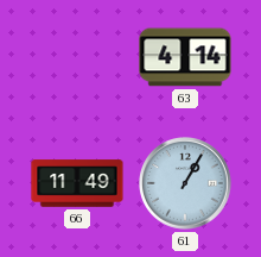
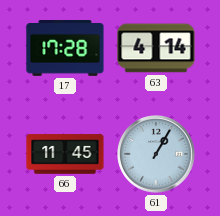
17: none -> 17:28
66: 11:49 -> 11:45
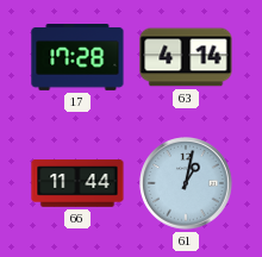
66: 11:45 -> 11:44
61: 1:05 -> 1:02
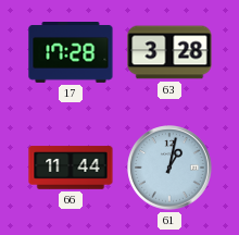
63: 4:14 -> 3:28
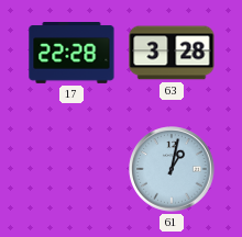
17: 17:28 -> 22:28
66: 11:44 -> none
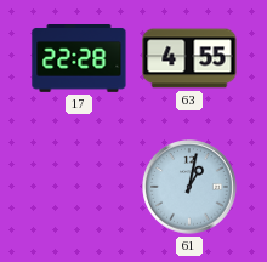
63: 3:28 -> 4:55
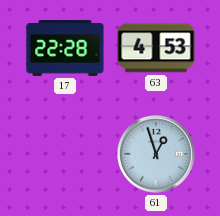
63: 4:55 -> 4:53
61: 1:02 -> 12:57
